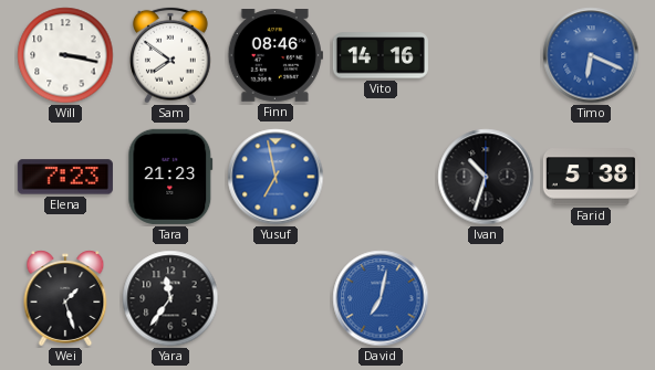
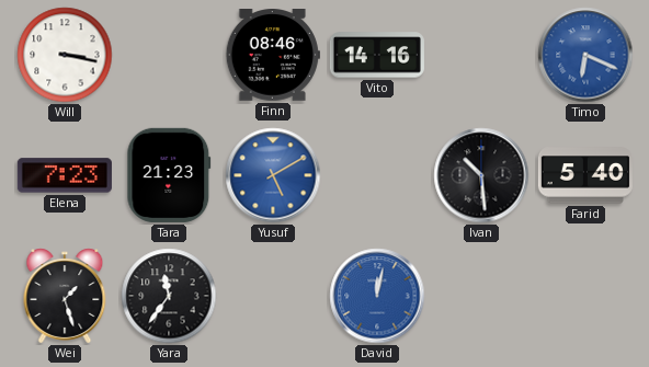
Sam: 7:51 -> none
Yusuf: 6:58 -> 5:10
Ivan: 10:33 -> 10:29
Farid: 5:38 -> 5:40
David: 7:02 -> 12:02
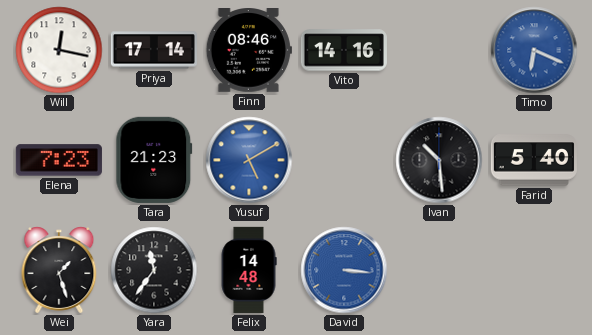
Will: 3:17 -> 12:17
Priya: none -> 17:14
Felix: none -> 14:48
David: 12:02 -> 3:16
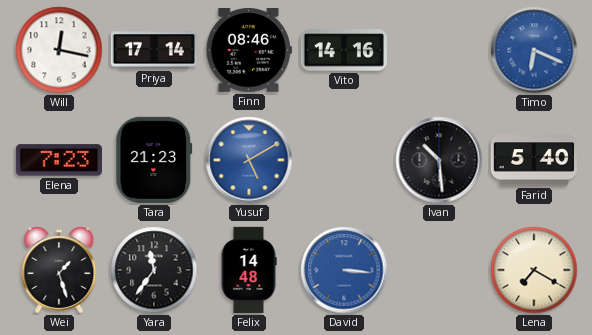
Lena: none -> 7:20
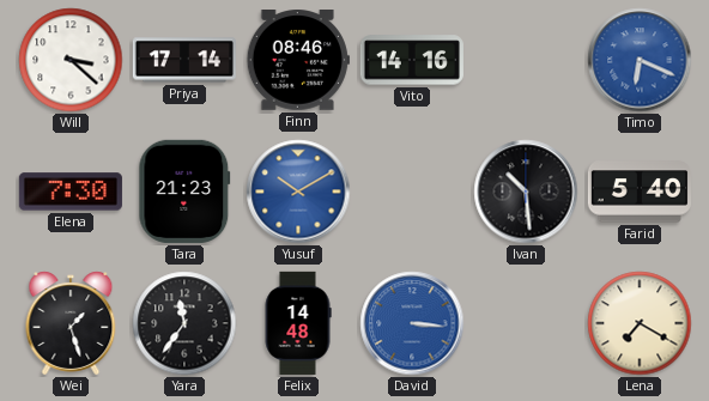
Will: 12:17 -> 3:22
Elena: 7:23 -> 7:30
Yusuf: 5:10 -> 10:10
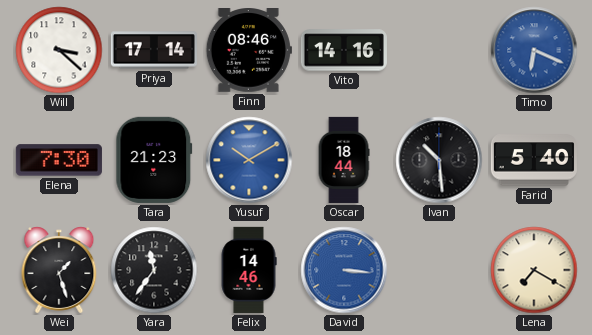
Oscar: none -> 18:44
Felix: 14:48 -> 14:46
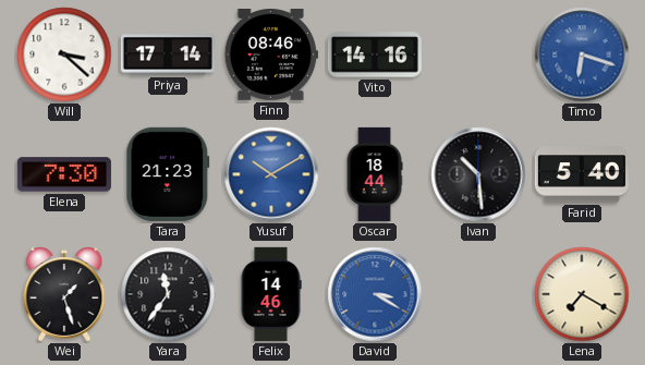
Timo: 6:19 -> 6:18
David: 3:16 -> 3:20
